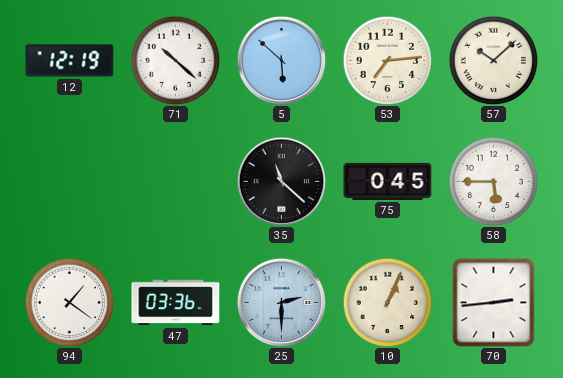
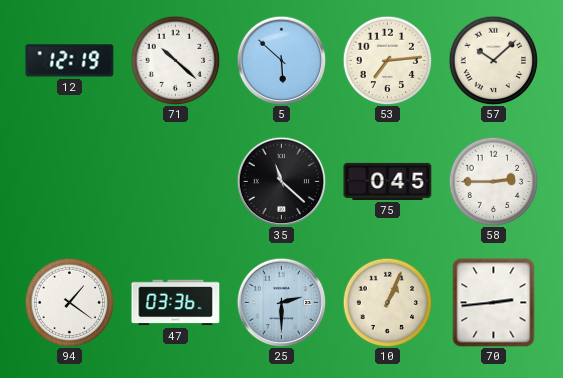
58: 5:45 -> 2:45
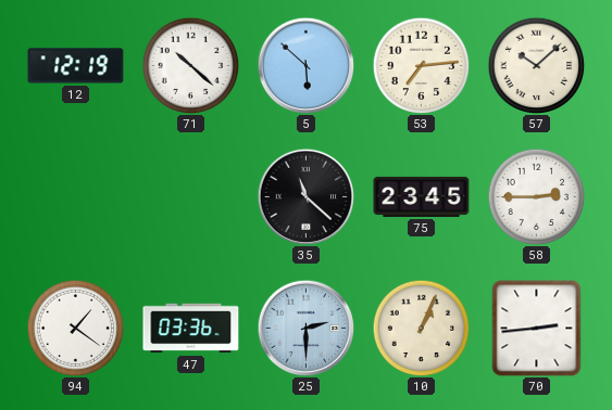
75: 0:45 -> 23:45
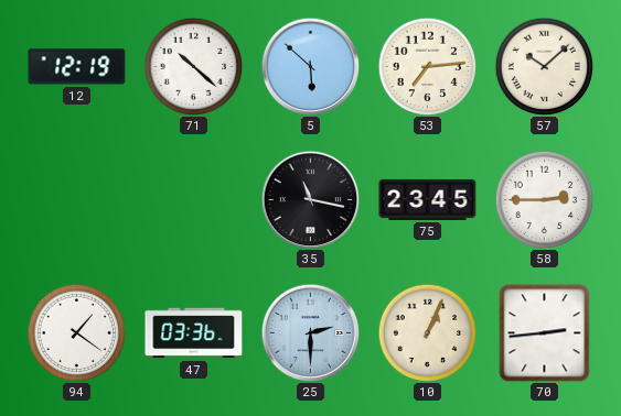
35: 11:22 -> 11:17
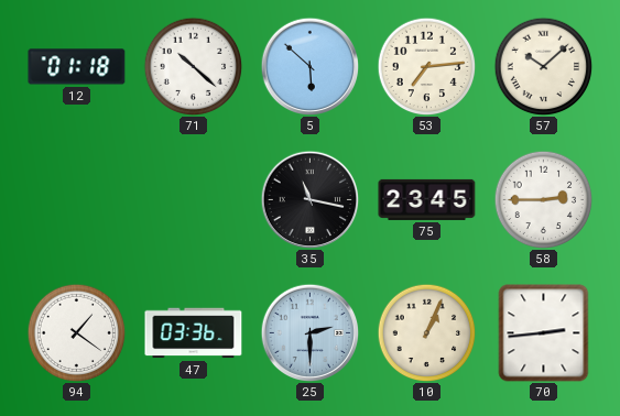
12: 12:19 -> 01:18
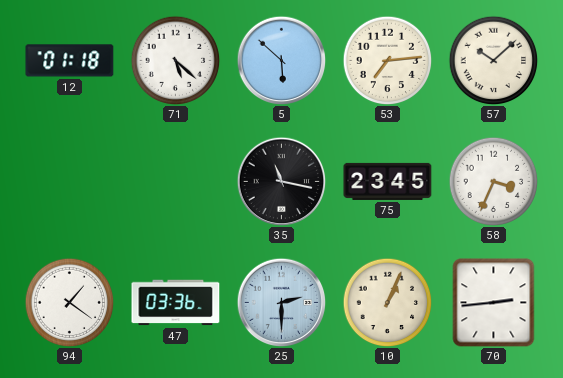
71: 10:22 -> 5:22
58: 2:45 -> 3:34
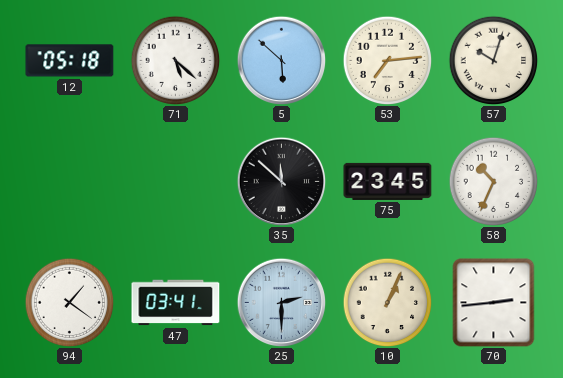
12: 01:18 -> 05:18
57: 10:08 -> 10:03
35: 11:17 -> 11:52
58: 3:34 -> 10:34
47: 03:36 -> 03:41
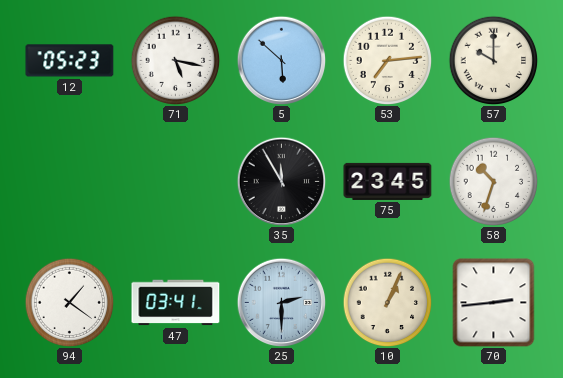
12: 05:18 -> 05:23
71: 5:22 -> 5:17
57: 10:03 -> 10:00
35: 11:52 -> 11:55
58: 10:34 -> 10:33
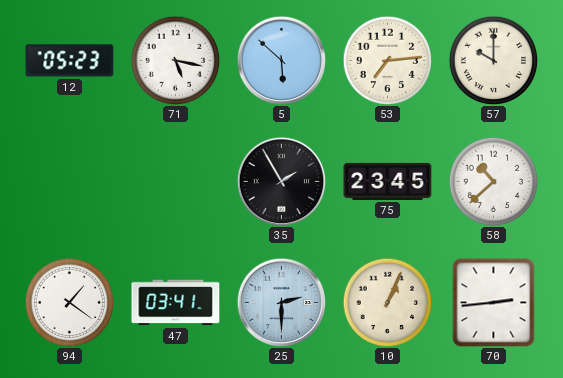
35: 11:55 -> 1:55
58: 10:33 -> 10:38
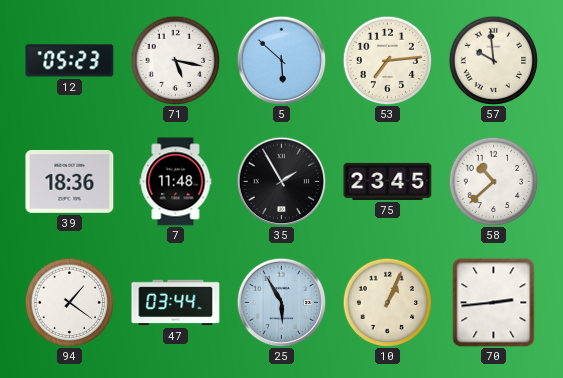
57: 10:00 -> 9:59
39: none -> 18:36
7: none -> 11:48
47: 03:41 -> 03:44
25: 2:30 -> 5:55
